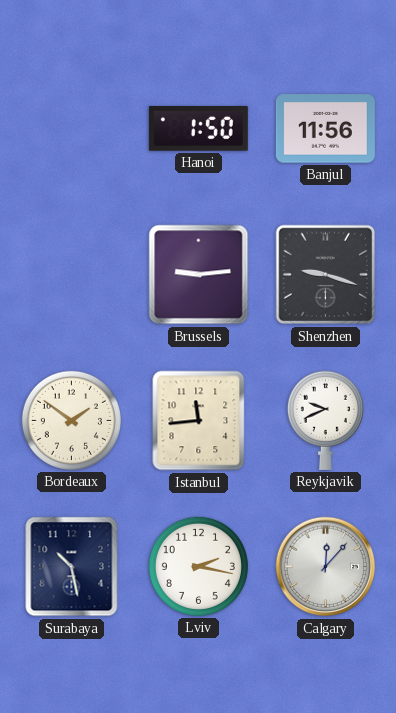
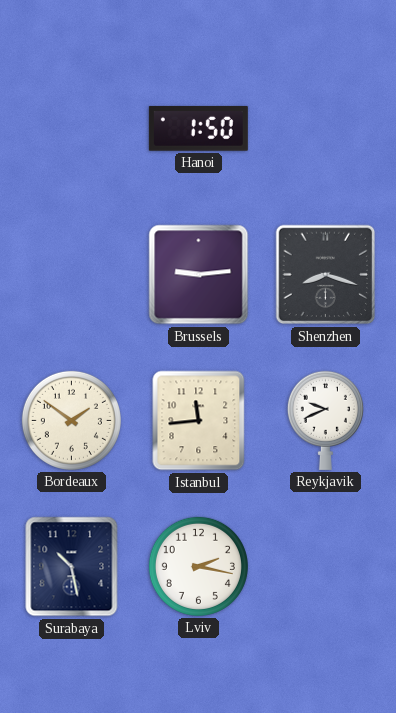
Banjul: 11:56 -> none
Shenzhen: 9:18 -> 8:18
Calgary: 12:07 -> none
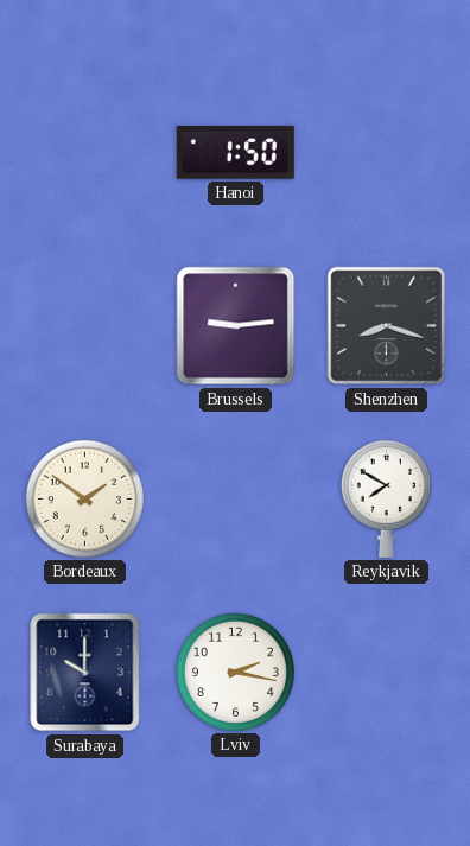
Istanbul: 11:44 -> none
Reykjavik: 9:41 -> 7:50
Surabaya: 10:28 -> 10:00
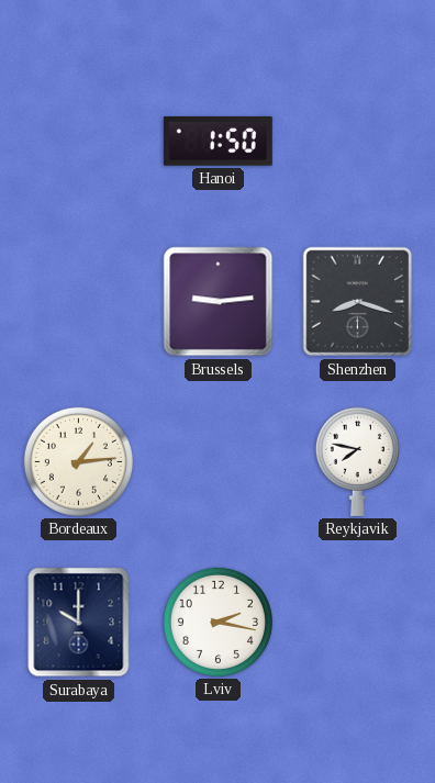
Bordeaux: 1:51 -> 1:14
Reykjavik: 7:50 -> 7:47
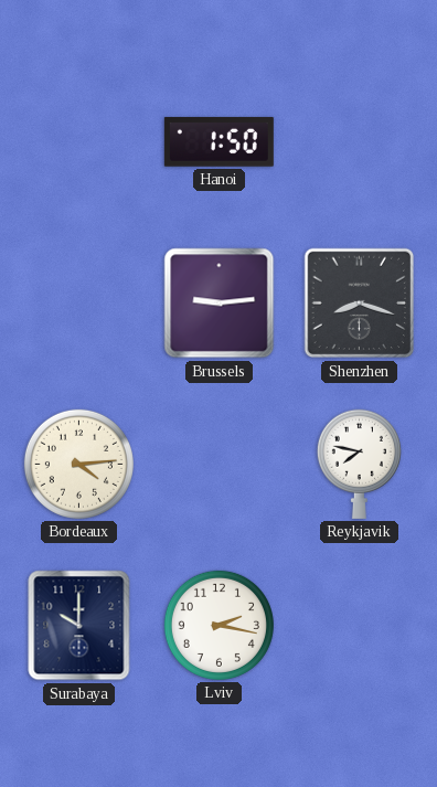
Bordeaux: 1:14 -> 4:14
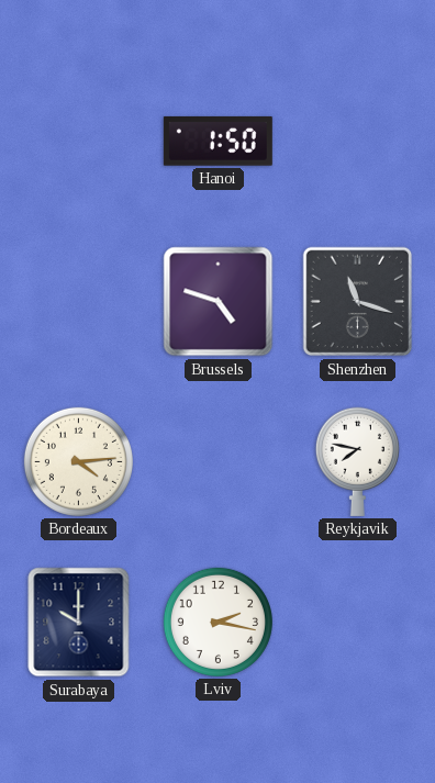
Brussels: 9:14 -> 4:48
Shenzhen: 8:18 -> 11:18
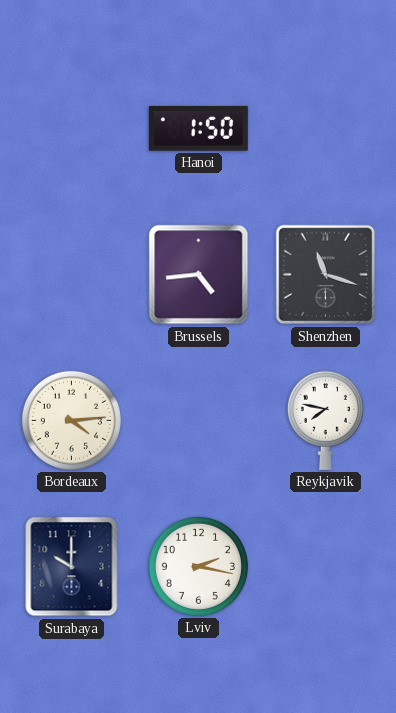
Brussels: 4:48 -> 4:44
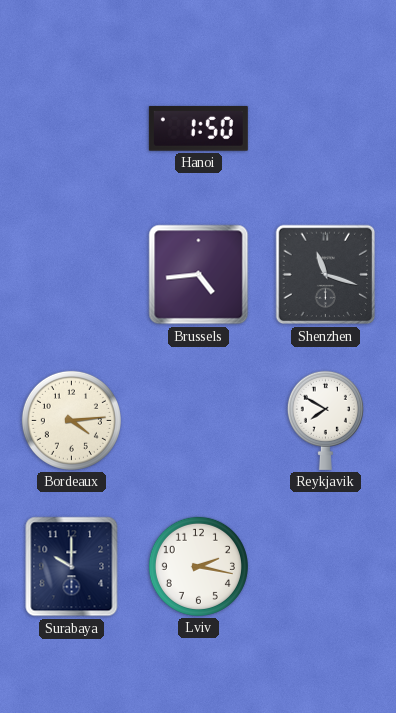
Reykjavik: 7:47 -> 7:50
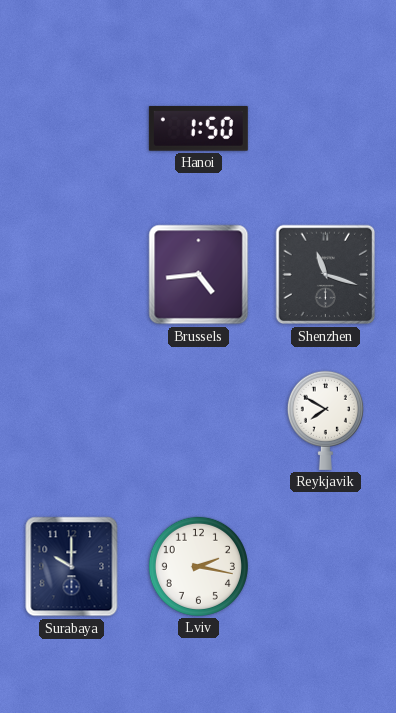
Bordeaux: 4:14 -> none
